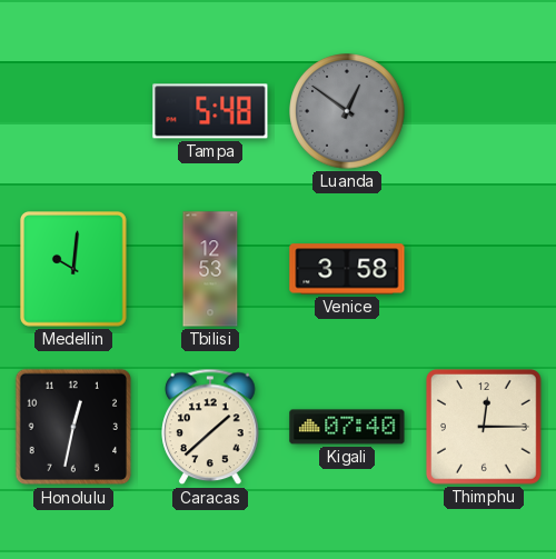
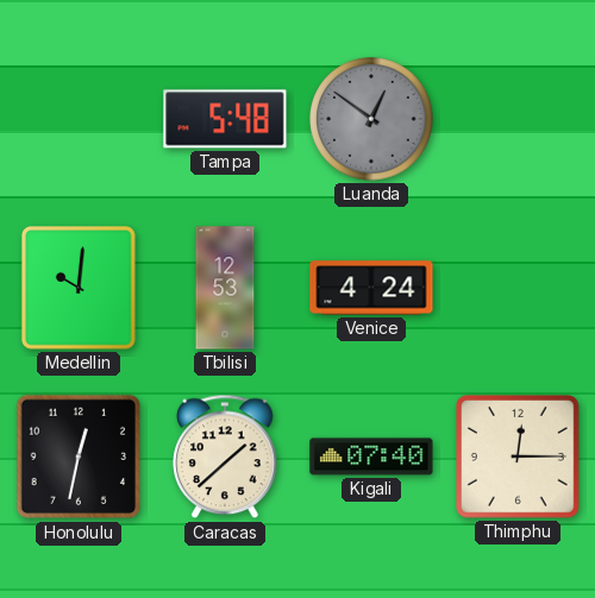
Venice: 3:58 -> 4:24
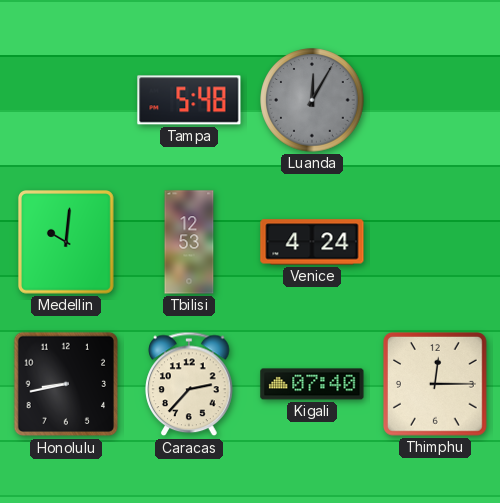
Luanda: 12:51 -> 12:05
Honolulu: 12:32 -> 8:43
Caracas: 1:38 -> 2:37
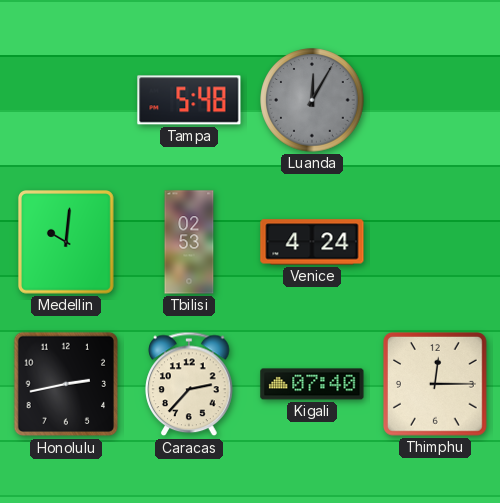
Tbilisi: 12:53 -> 02:53
Honolulu: 8:43 -> 2:43
